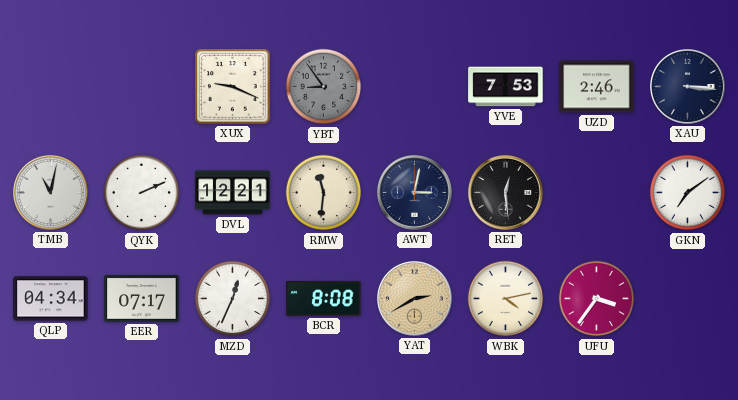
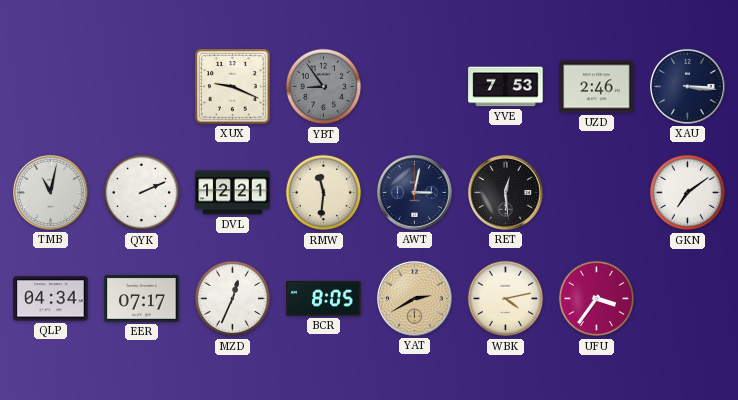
BCR: 8:08 -> 8:05
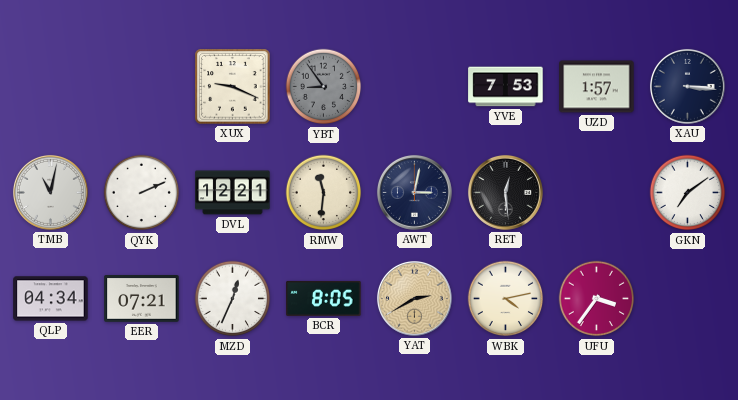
UZD: 2:46 -> 1:57
EER: 07:17 -> 07:21
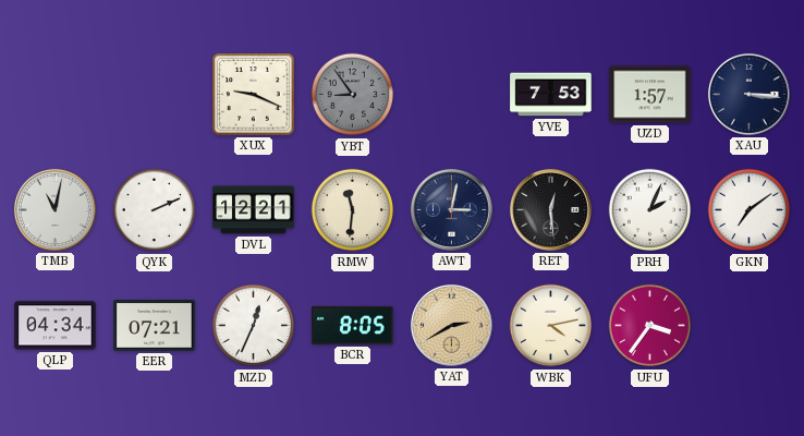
PRH: none -> 2:04
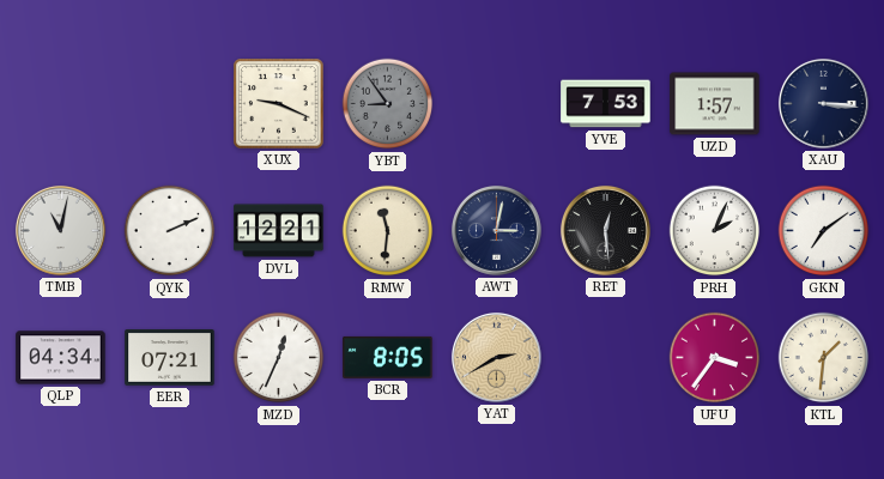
WBK: 4:13 -> none
KTL: none -> 1:31
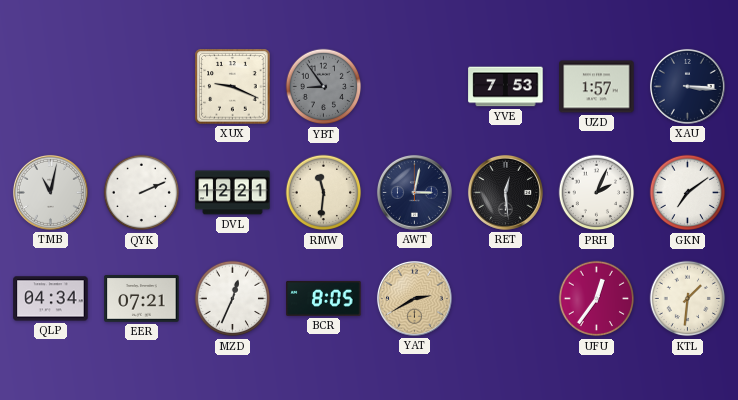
UFU: 3:36 -> 12:36
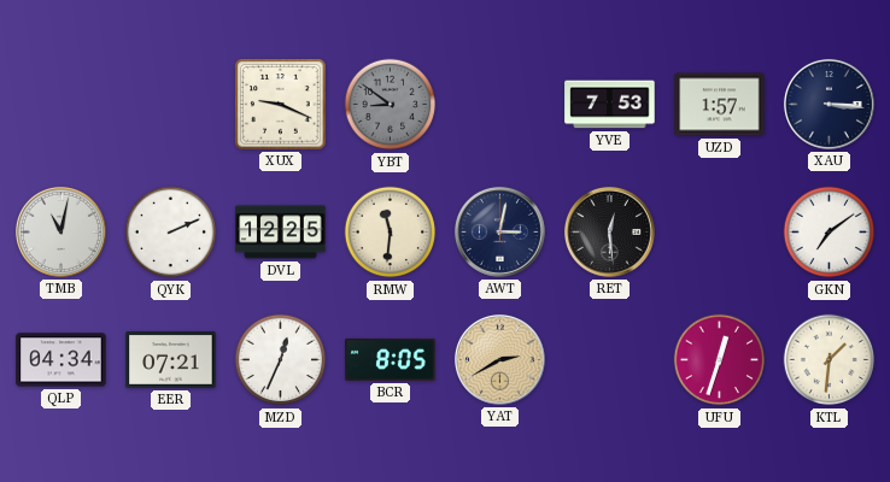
YBT: 8:54 -> 8:51
DVL: 12:21 -> 12:25
PRH: 2:04 -> none
UFU: 12:36 -> 12:33
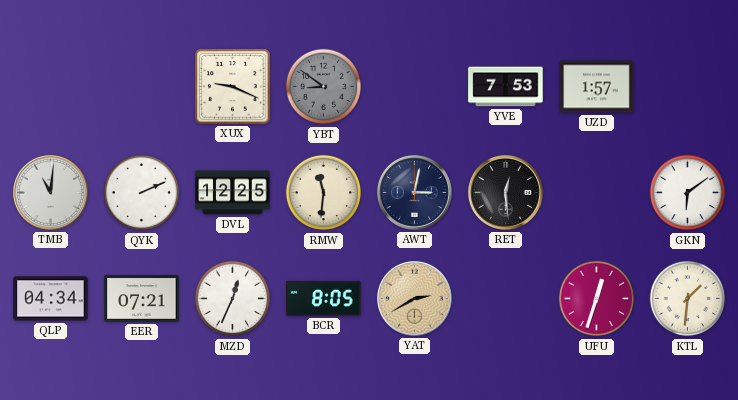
XAU: 3:16 -> none
TMB: 11:02 -> 11:01
GKN: 7:09 -> 6:09
